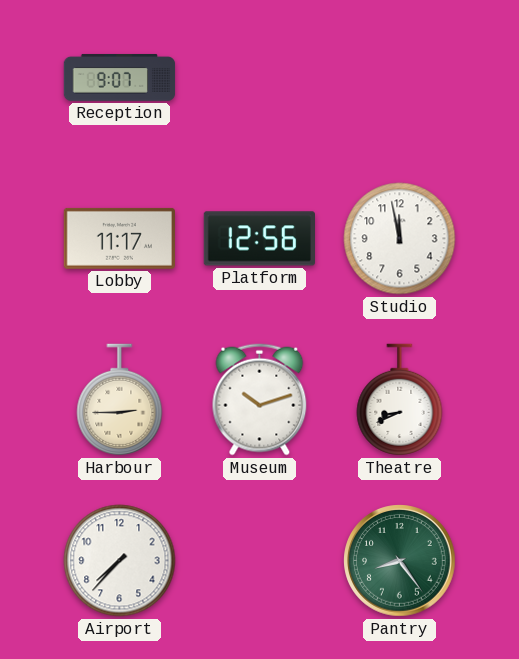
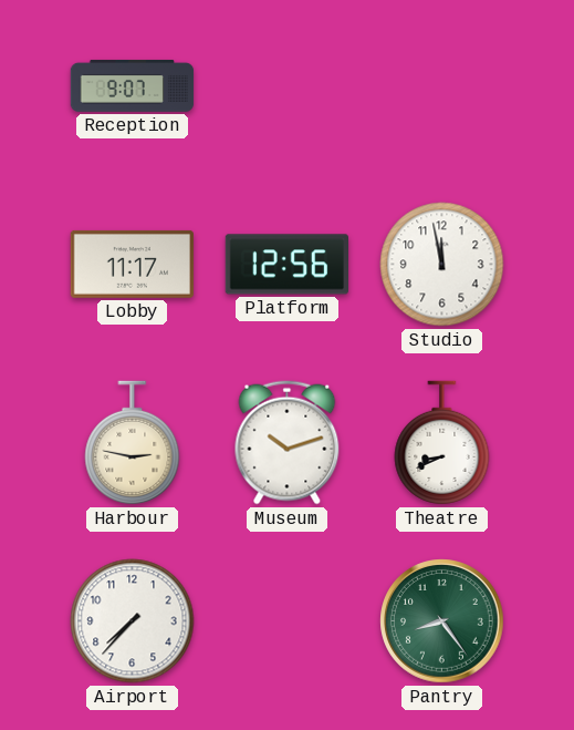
Harbour: 2:45 -> 2:47
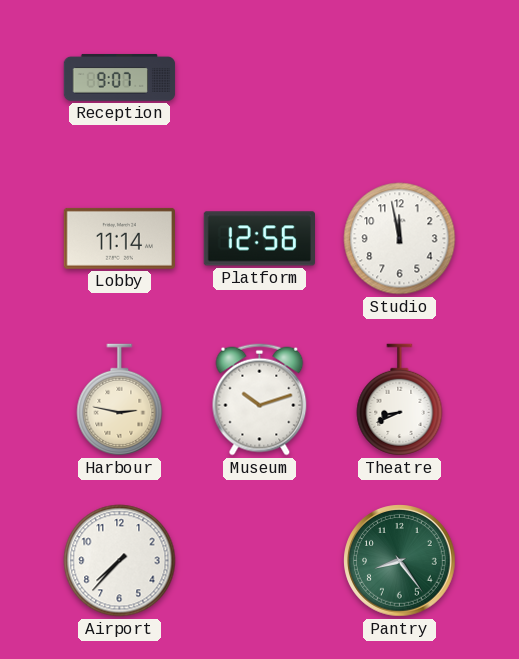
Lobby: 11:17 -> 11:14
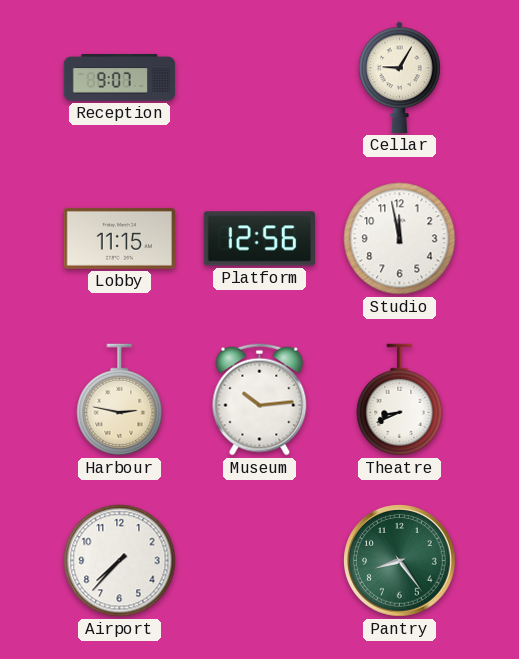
Cellar: none -> 9:05
Lobby: 11:14 -> 11:15
Museum: 10:12 -> 10:14
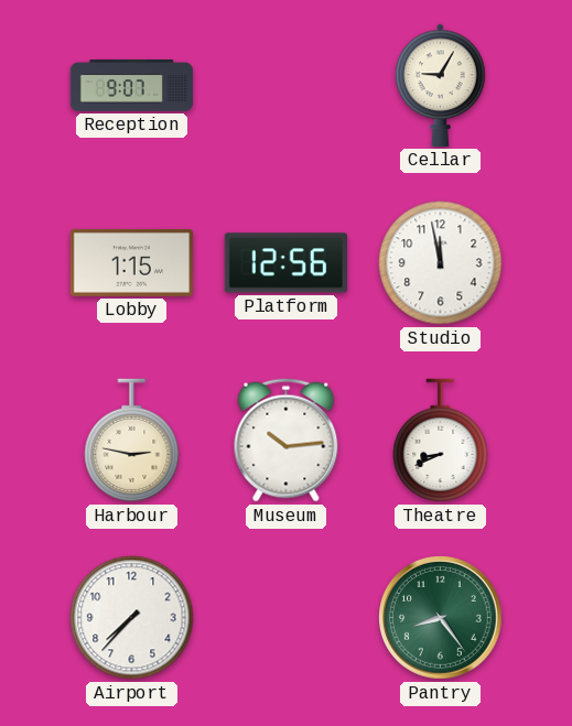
Lobby: 11:15 -> 1:15
